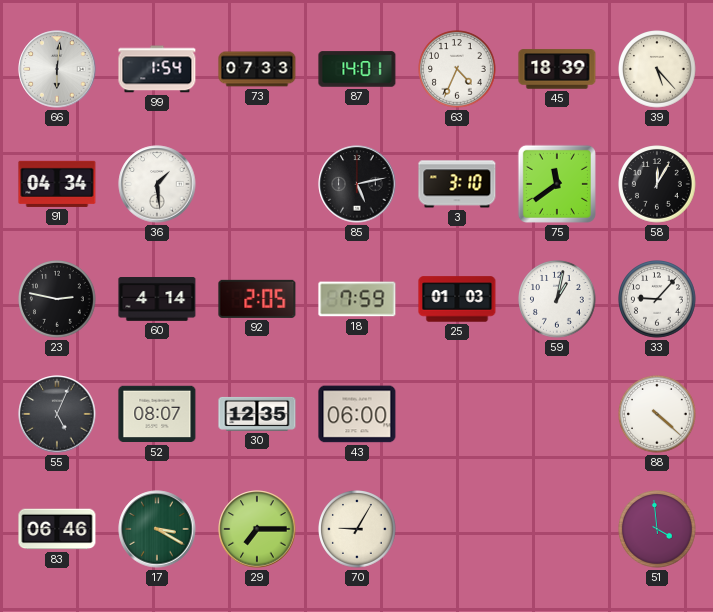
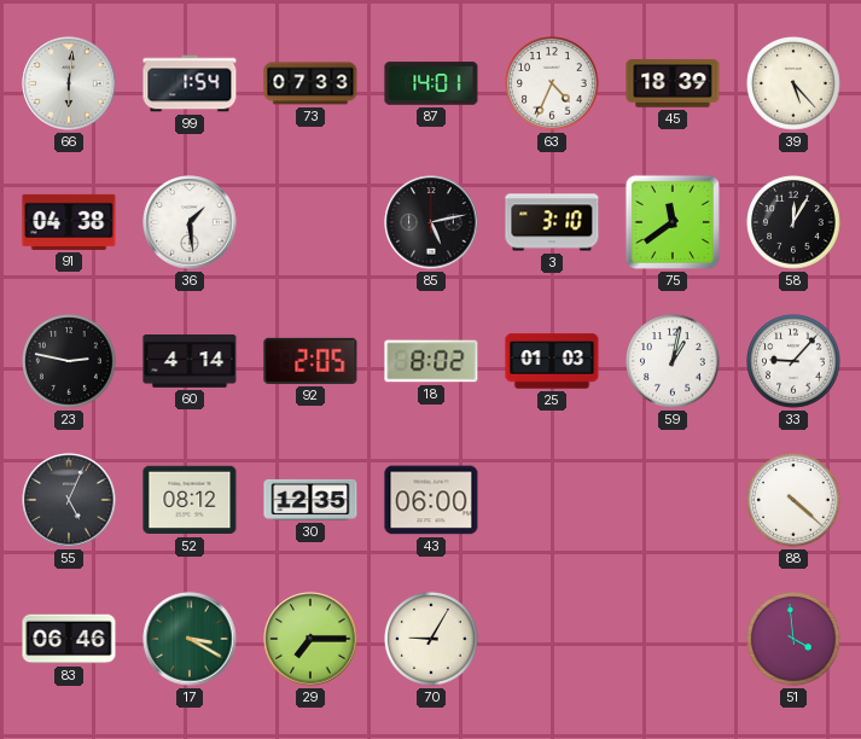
91: 04:34 -> 04:38
18: 7:59 -> 8:02
52: 08:07 -> 08:12
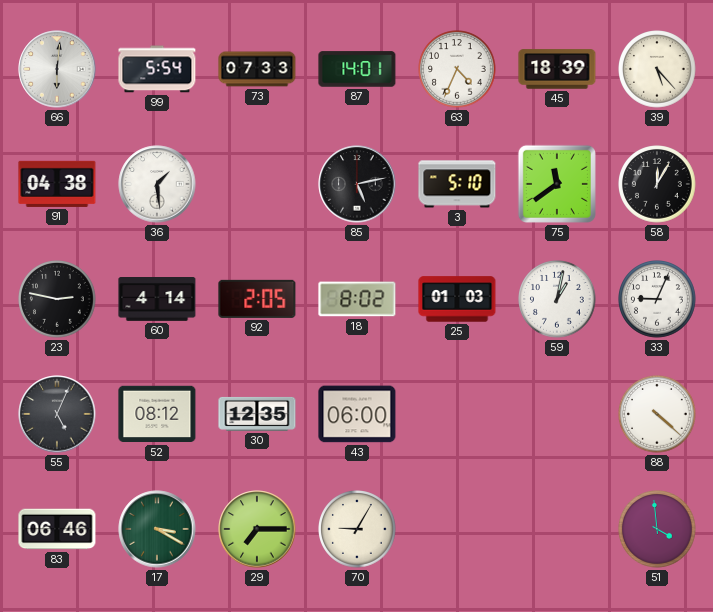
99: 1:54 -> 5:54
3: 3:10 -> 5:10
33: 9:07 -> 9:04
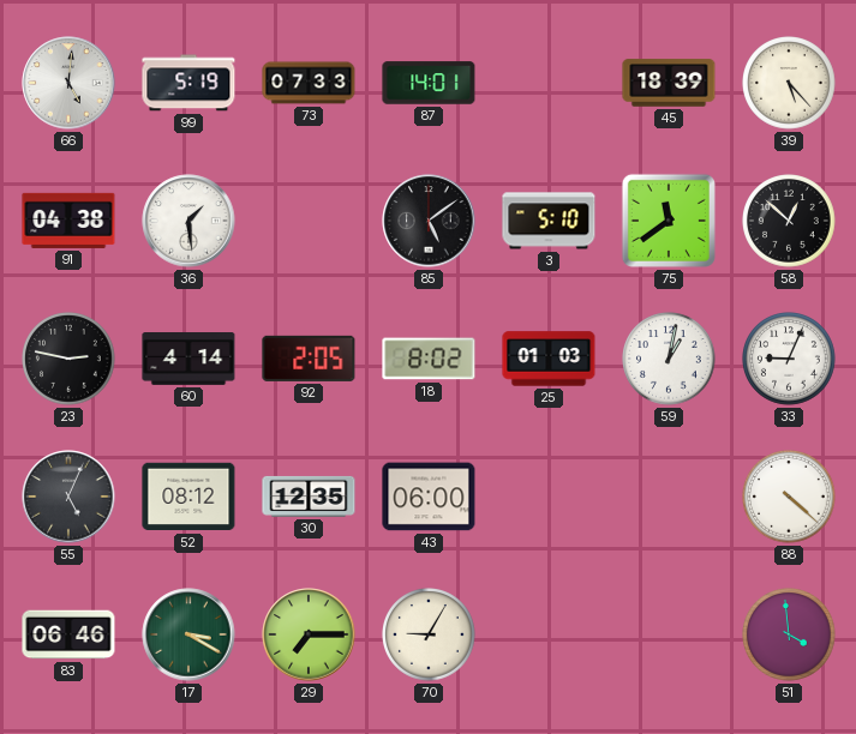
66: 6:01 -> 5:01
99: 5:54 -> 5:19
63: 4:34 -> none
85: 5:13 -> 5:09
58: 12:05 -> 12:52
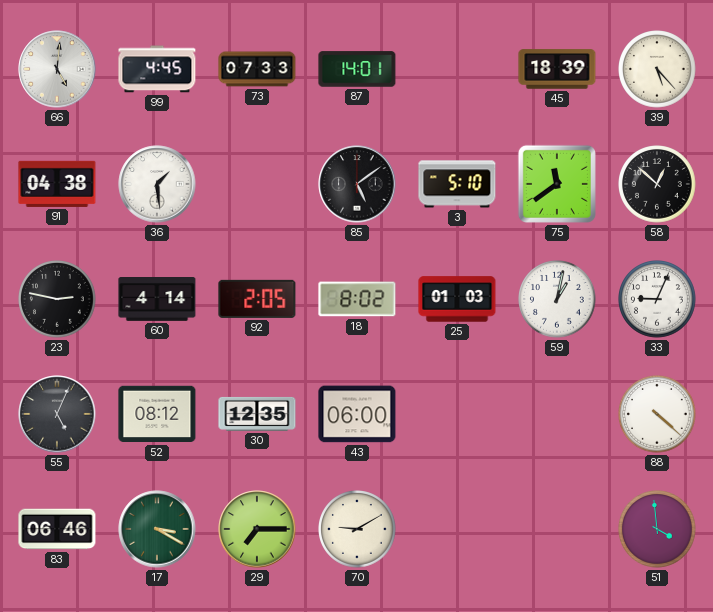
99: 5:19 -> 4:45
70: 9:05 -> 9:10
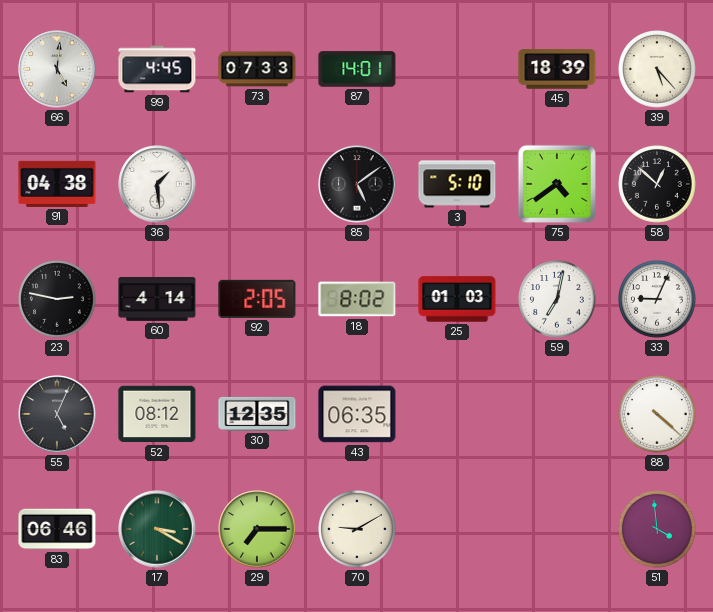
75: 11:39 -> 4:39
59: 1:02 -> 7:02
43: 06:00 -> 06:35
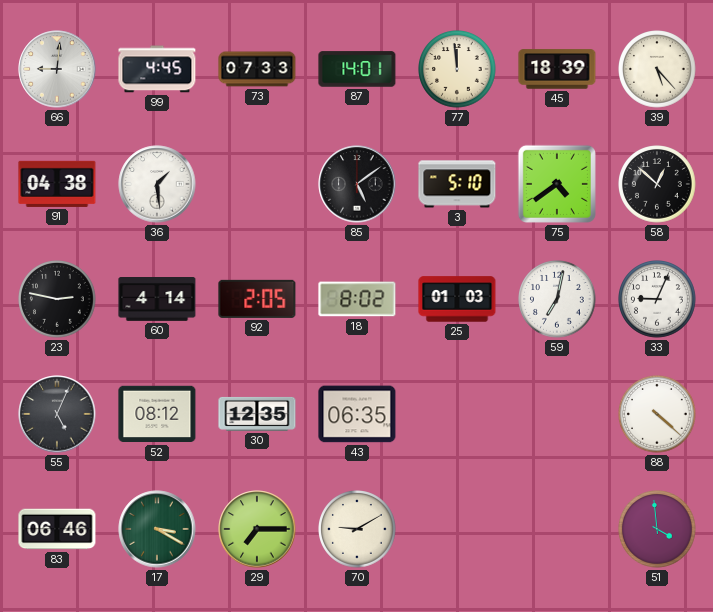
66: 5:01 -> 9:01
77: none -> 11:59
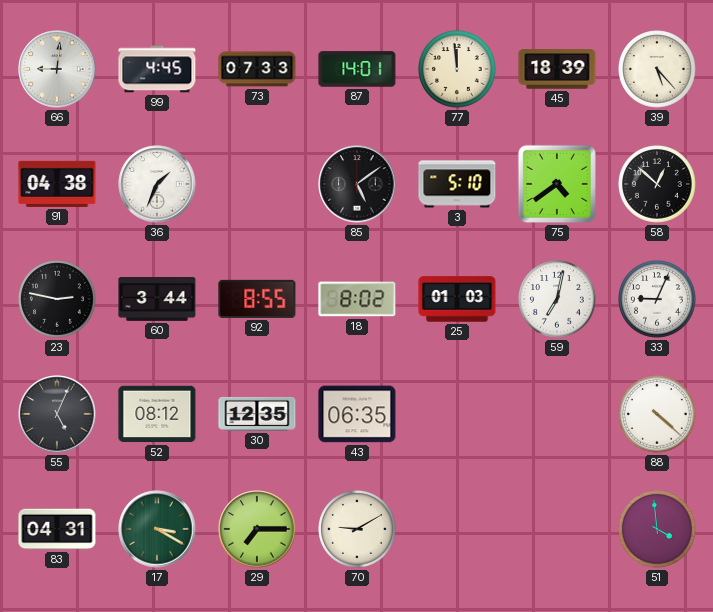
36: 1:29 -> 1:34
60: 4:14 -> 3:44
92: 2:05 -> 8:55
83: 06:46 -> 04:31
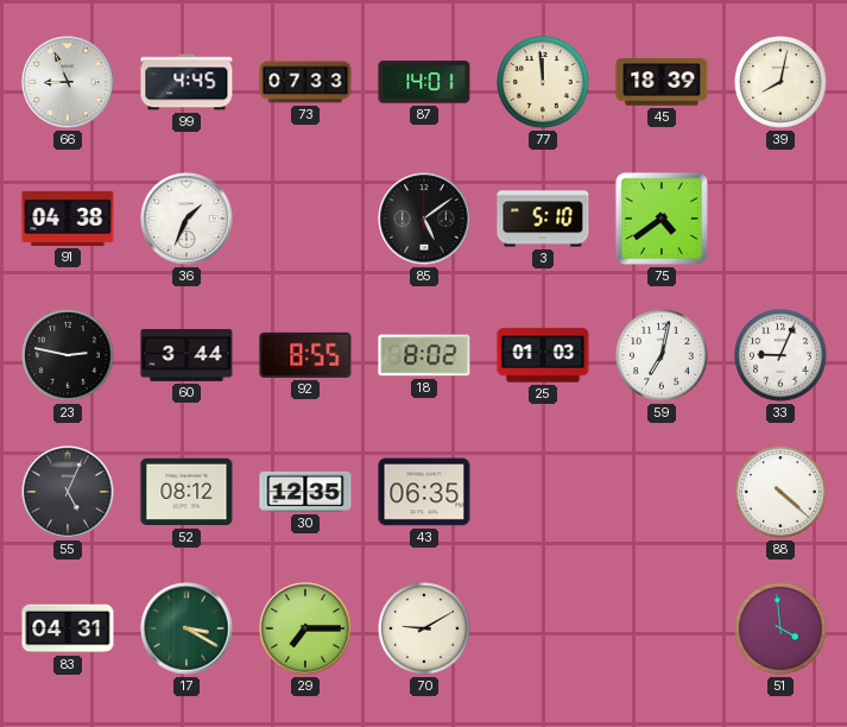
66: 9:01 -> 8:56
39: 5:23 -> 8:02
58: 12:52 -> none
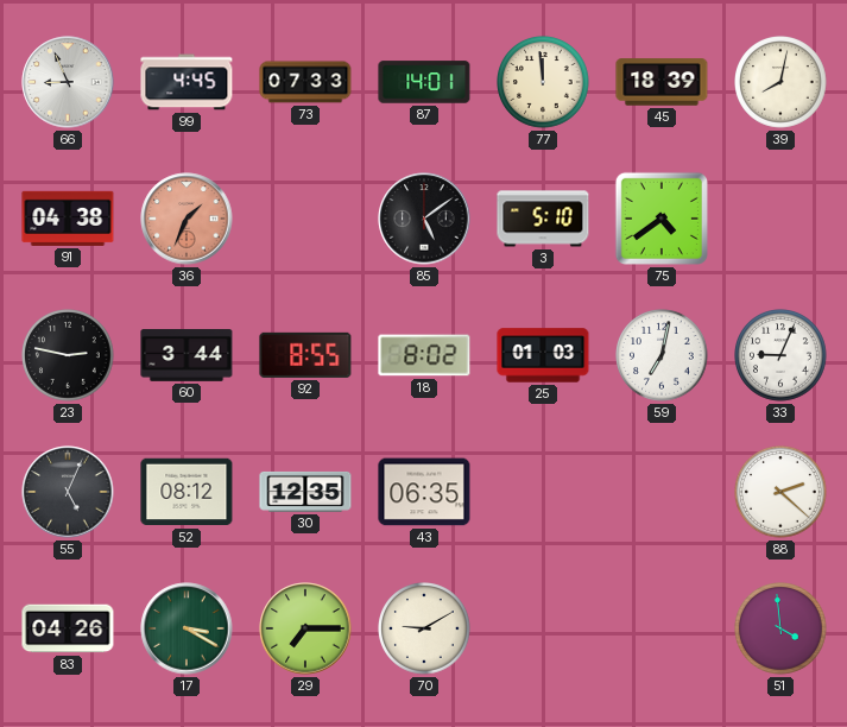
36 dial: white -> salmon
88: 4:22 -> 2:22
83: 04:31 -> 04:26
